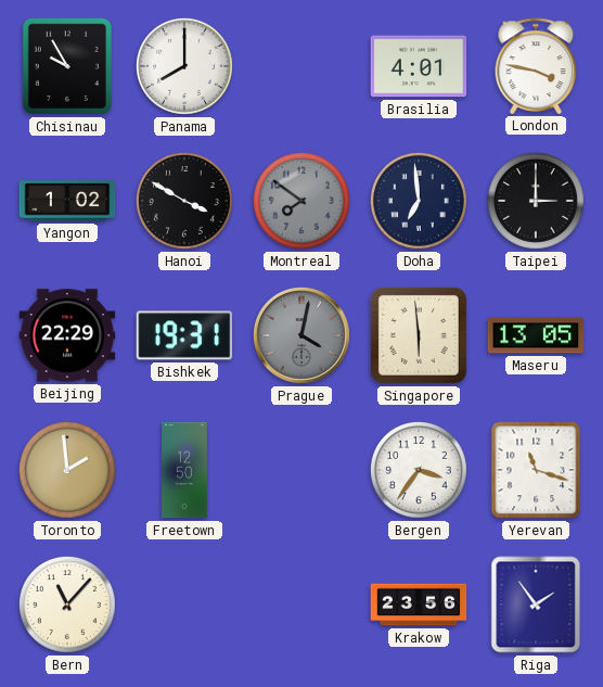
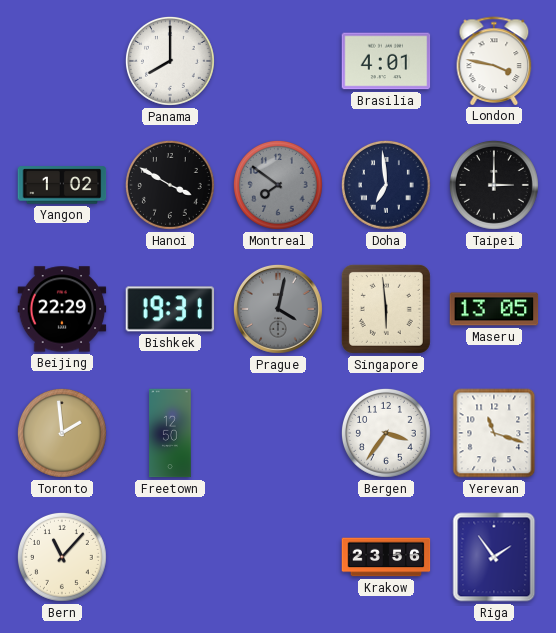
Chisinau: 9:55 -> none
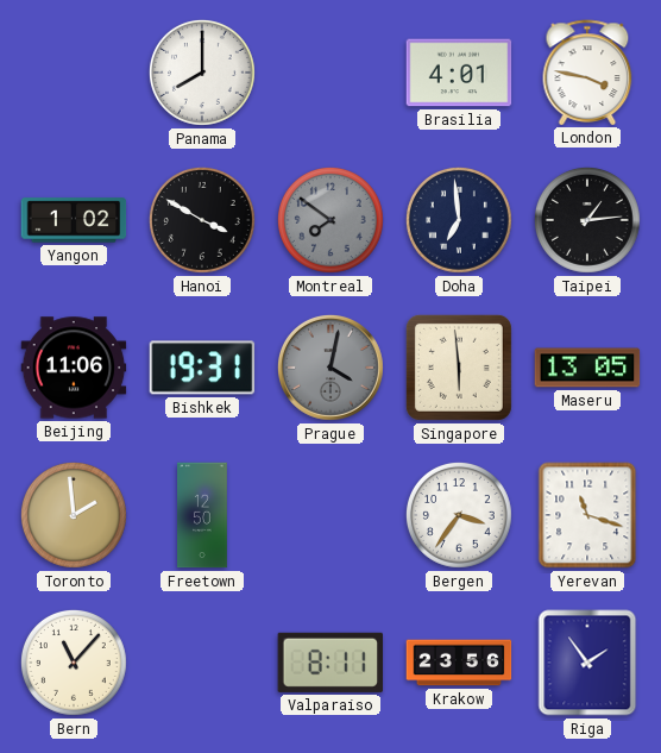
Taipei: 3:00 -> 1:14
Beijing: 22:29 -> 11:06
Valparaiso: none -> 8:11
